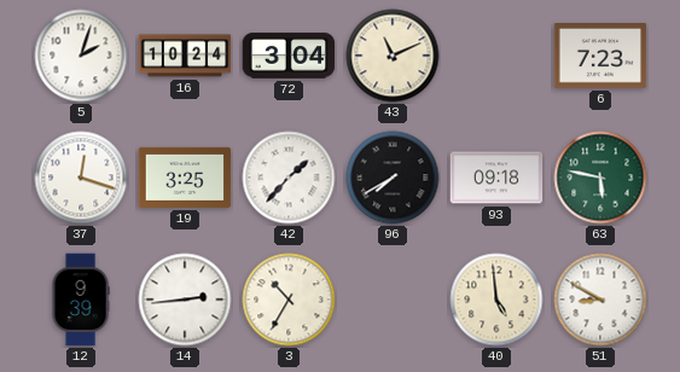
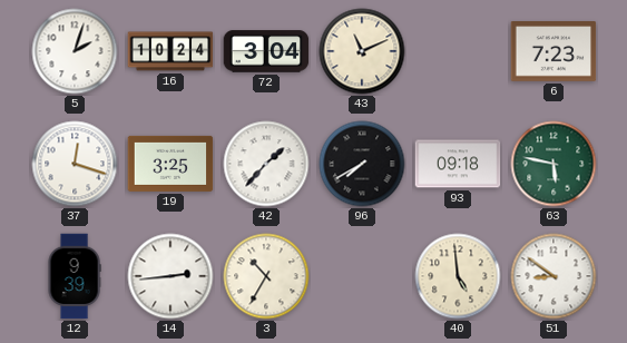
51: 8:50 -> 8:51
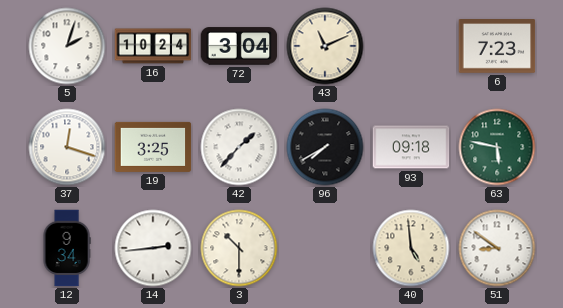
12: 9:39 -> 9:34
3: 10:35 -> 10:30
